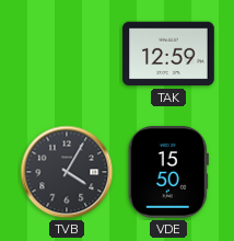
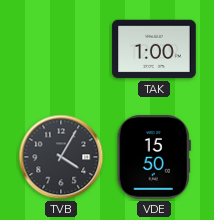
TAK: 12:59 -> 1:00
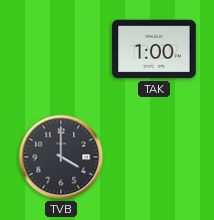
TVB: 4:05 -> 4:00
VDE: 15:50 -> none
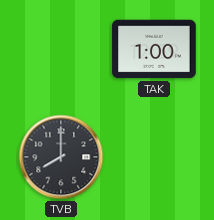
TVB: 4:00 -> 8:00
